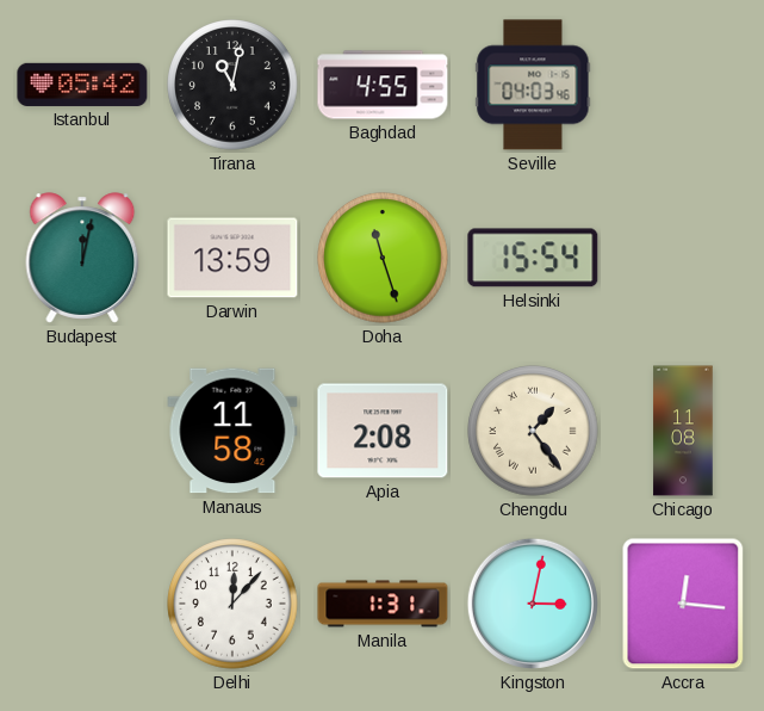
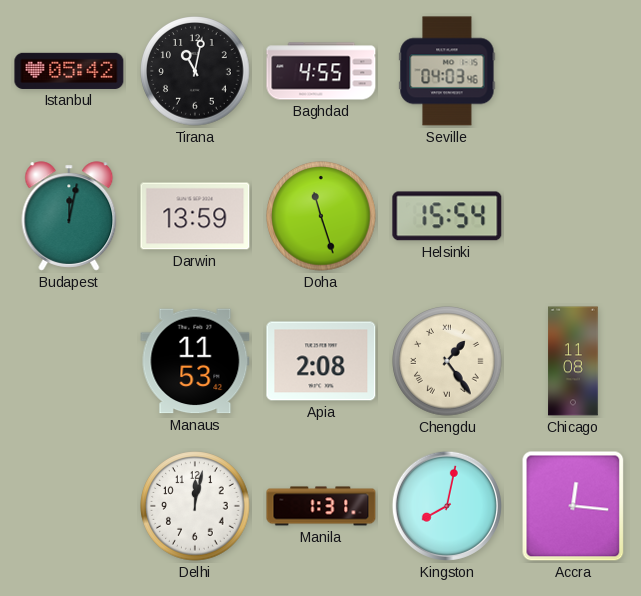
Manaus: 11:58 -> 11:53
Delhi: 12:07 -> 12:02
Kingston: 3:02 -> 8:02
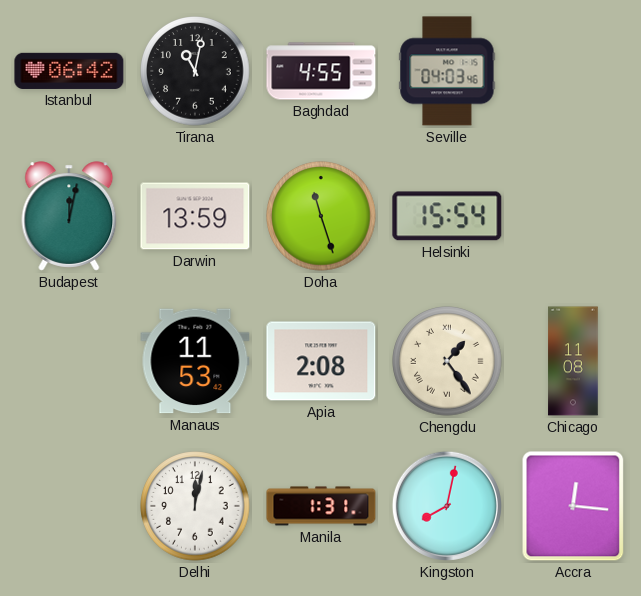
Istanbul: 05:42 -> 06:42
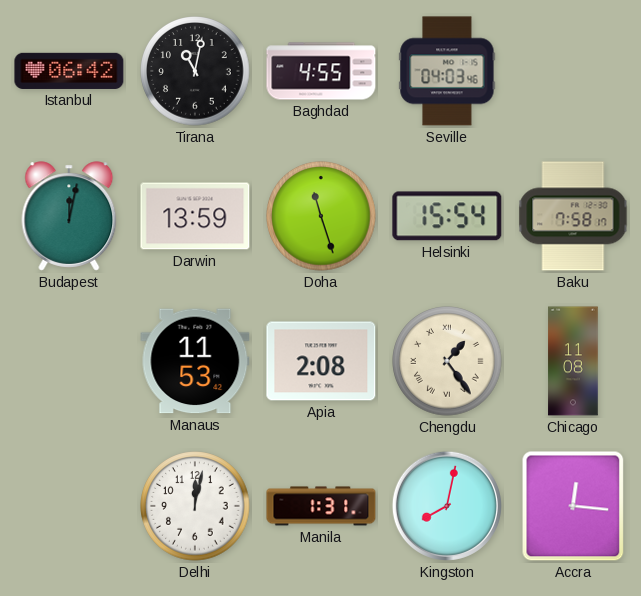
Baku: none -> 7:58
